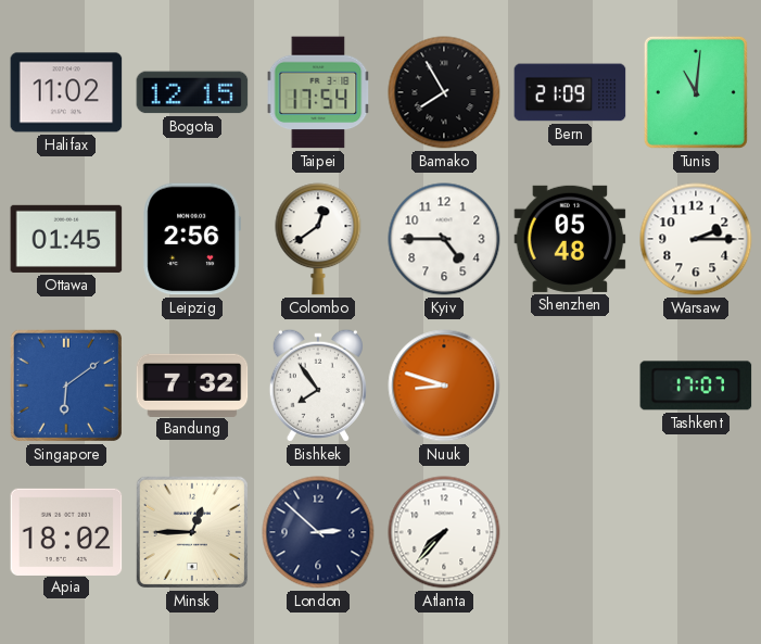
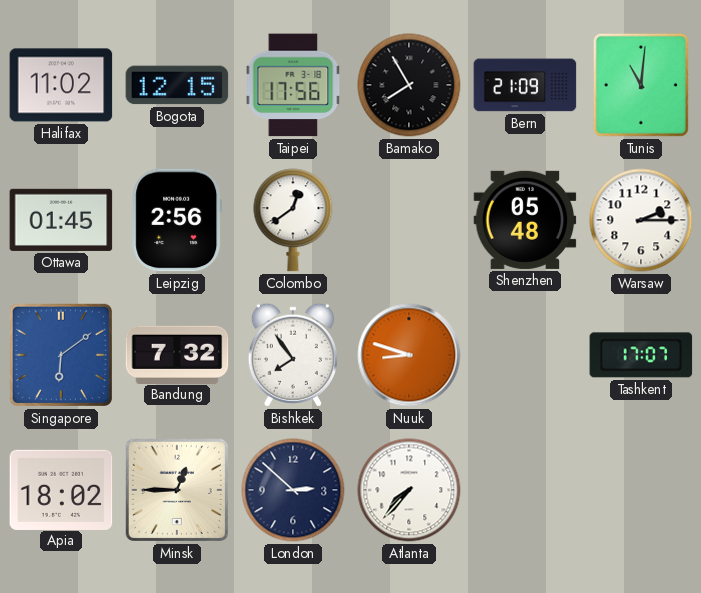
Taipei: 17:54 -> 17:56
Kyiv: 4:45 -> none
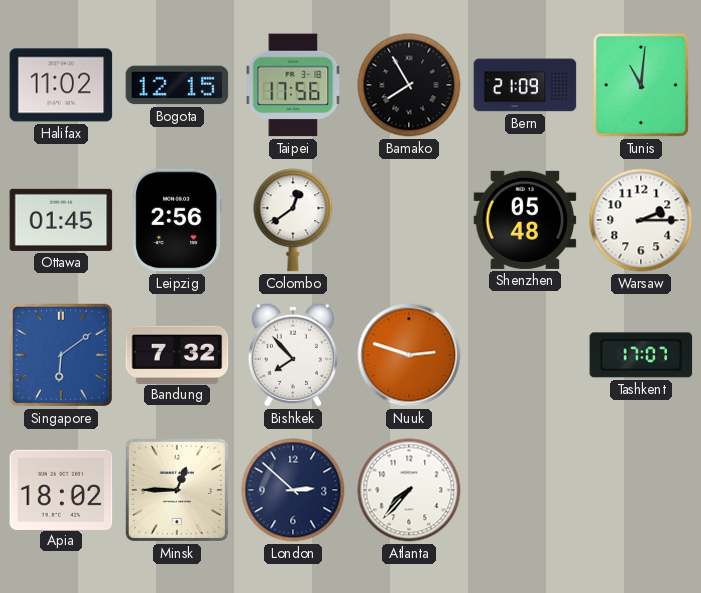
Bishkek: 7:54 -> 7:53
Nuuk: 8:48 -> 2:48
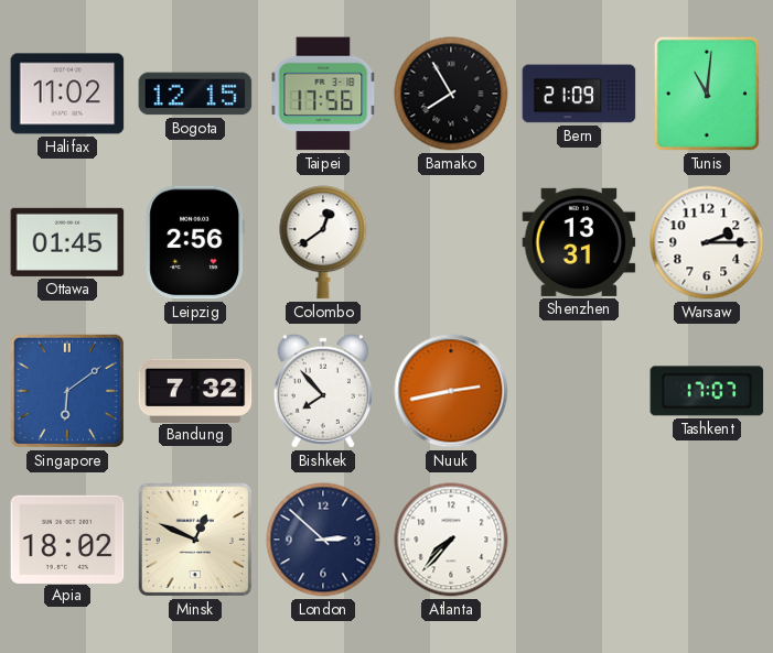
Shenzhen: 05:48 -> 13:31
Nuuk: 2:48 -> 2:43
Minsk: 12:45 -> 12:49
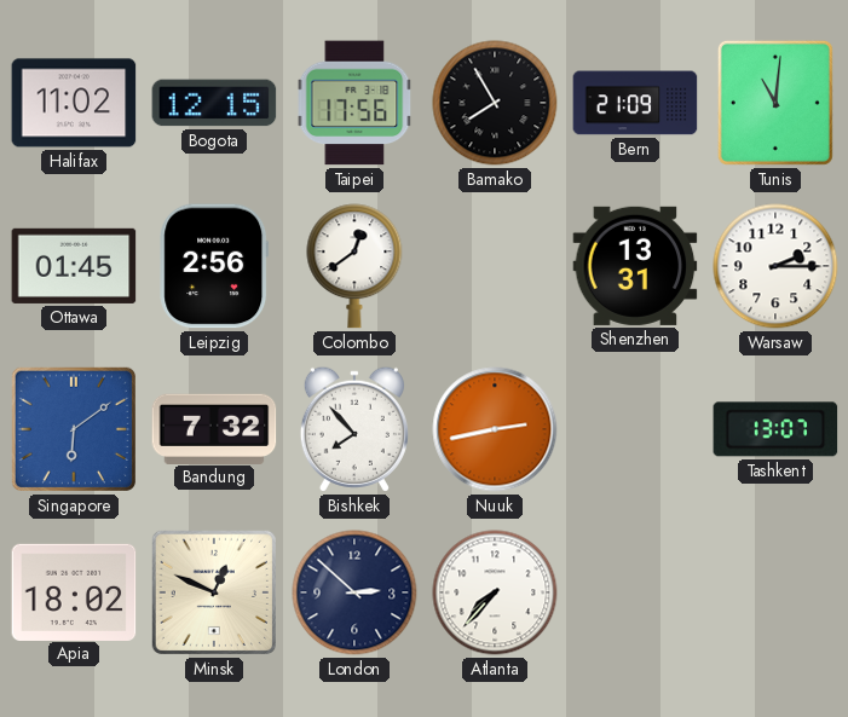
Tashkent: 17:07 -> 13:07
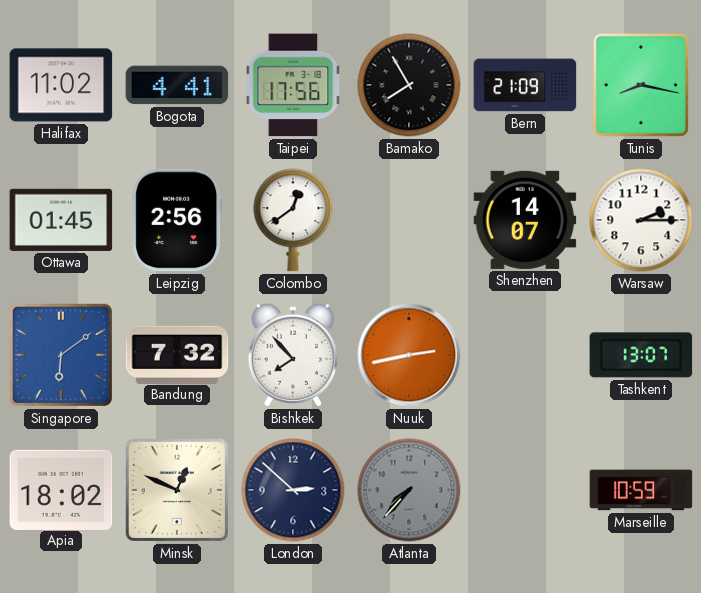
Bogota: 12:15 -> 4:41
Tunis: 11:01 -> 8:17
Shenzhen: 13:31 -> 14:07
Atlanta dial: white -> grey
Marseille: none -> 10:59
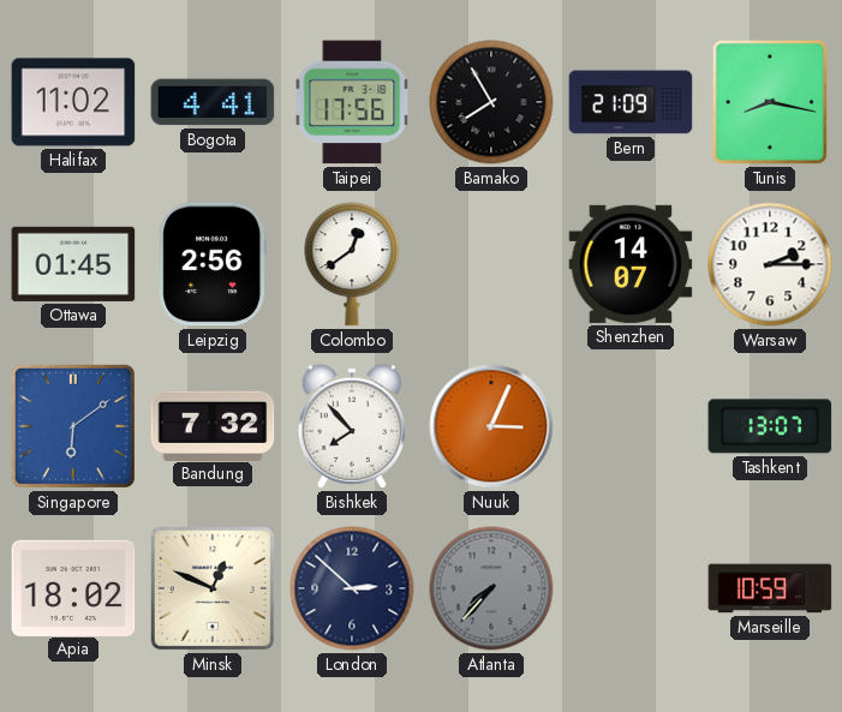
Nuuk: 2:43 -> 3:04
